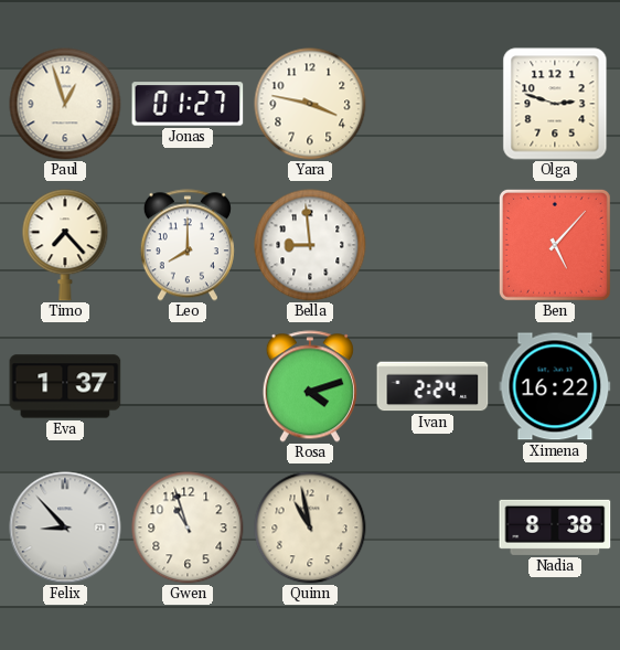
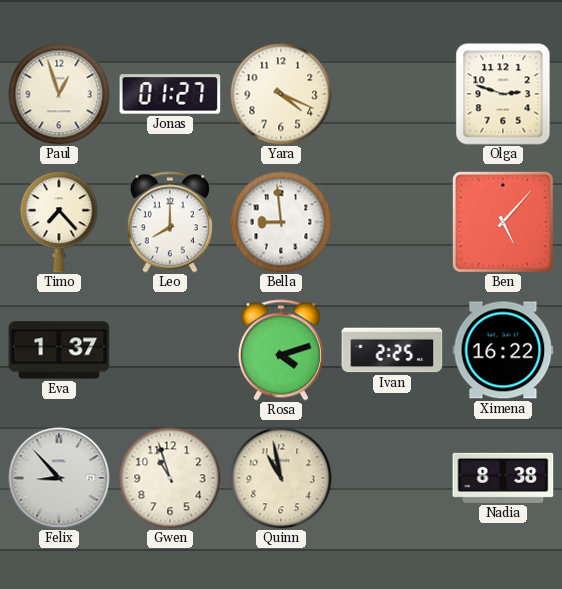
Yara: 3:47 -> 4:19
Ivan: 2:24 -> 2:25
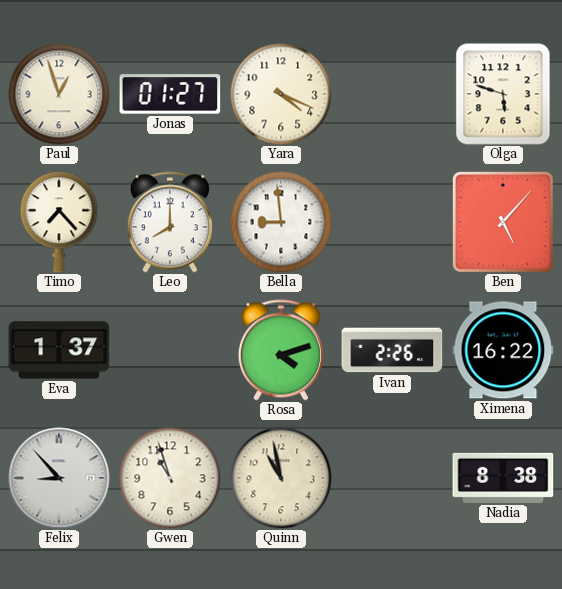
Olga: 2:48 -> 5:48
Ivan: 2:25 -> 2:26
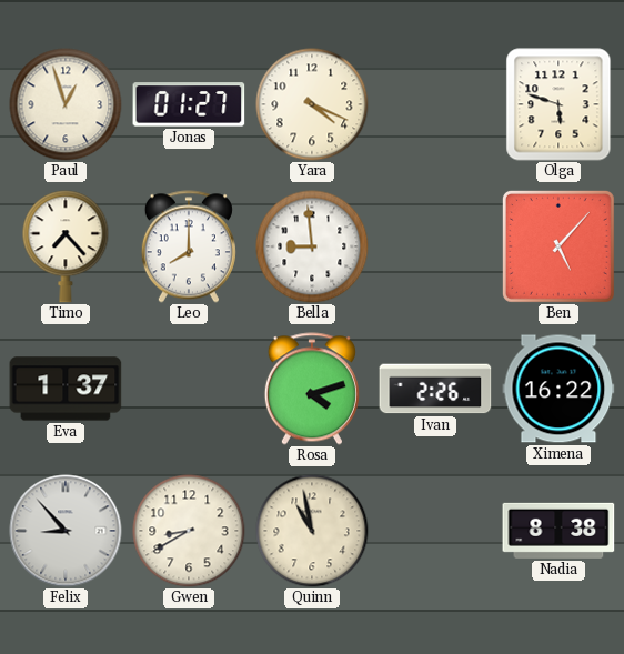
Gwen: 10:57 -> 8:40
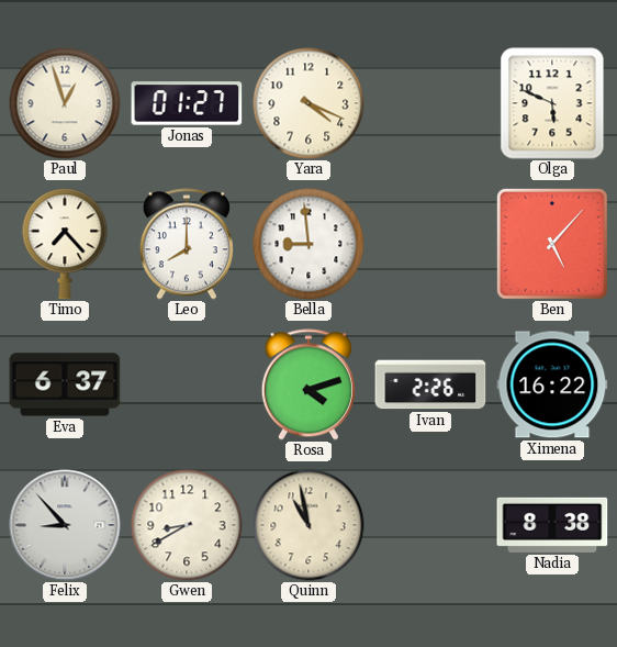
Olga: 5:48 -> 5:49
Eva: 1:37 -> 6:37
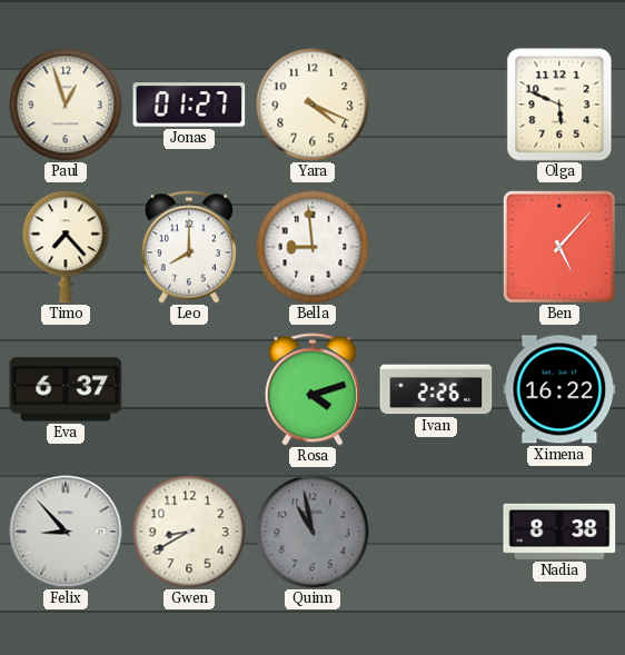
Quinn dial: cream -> grey
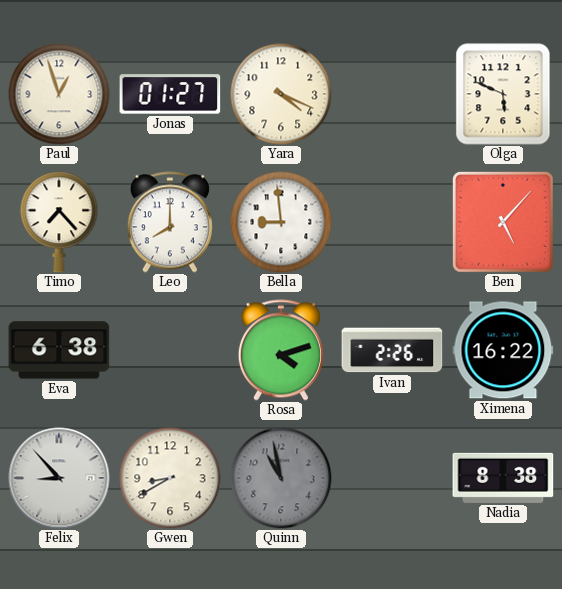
Eva: 6:37 -> 6:38
